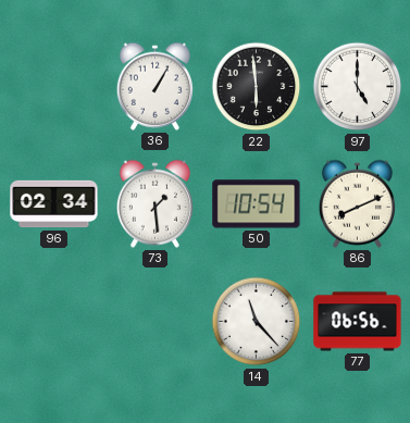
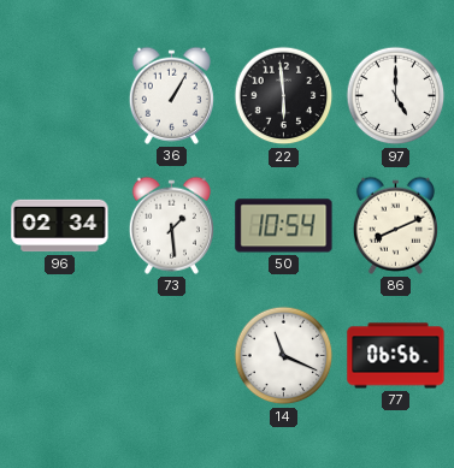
14: 11:23 -> 11:19
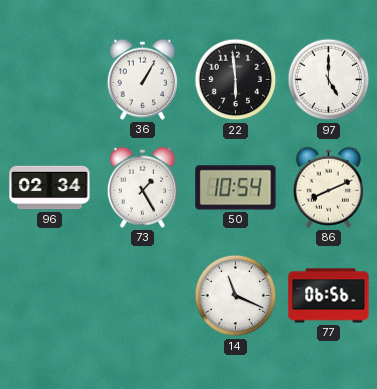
73: 1:29 -> 1:25
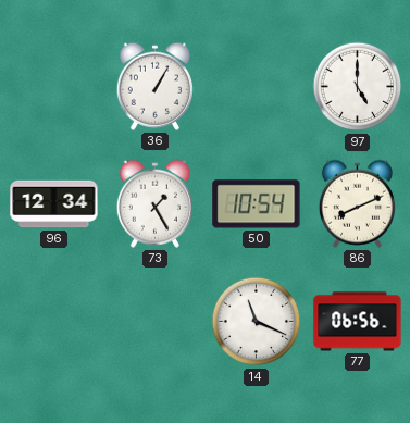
22: 5:59 -> none
96: 02:34 -> 12:34
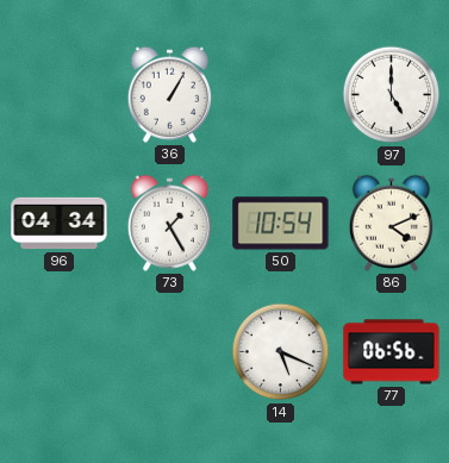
96: 12:34 -> 04:34
86: 8:11 -> 4:11
14: 11:19 -> 5:19
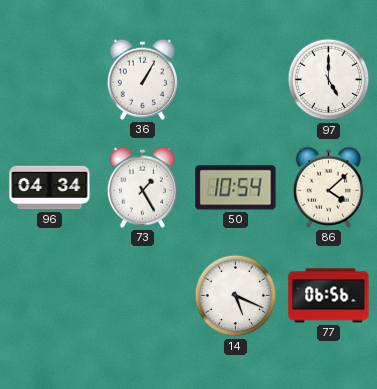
86: 4:11 -> 4:08
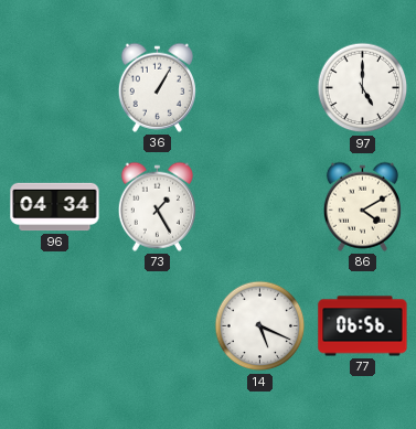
50: 10:54 -> none
86: 4:08 -> 4:10
